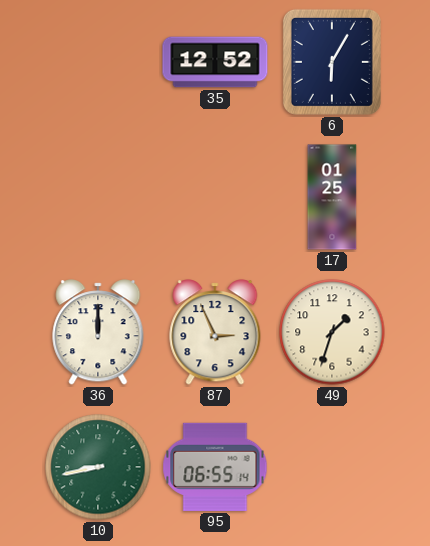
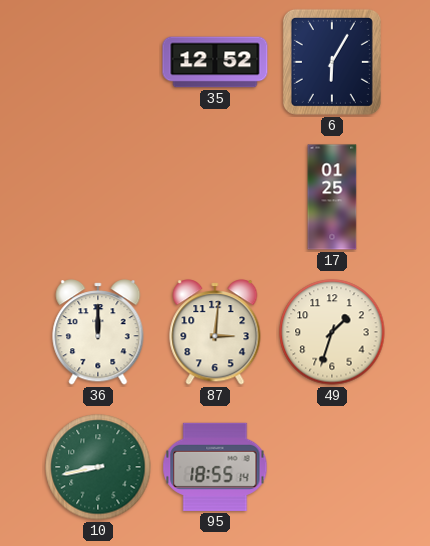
87: 2:56 -> 3:01
95: 06:55 -> 18:55
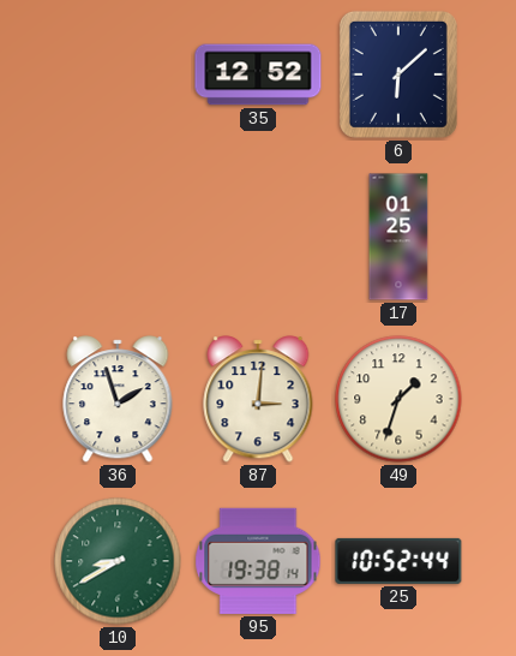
6: 6:05 -> 6:08
36: 12:00 -> 1:57
10: 8:43 -> 8:40
95: 18:55 -> 19:38
25: none -> 10:52
